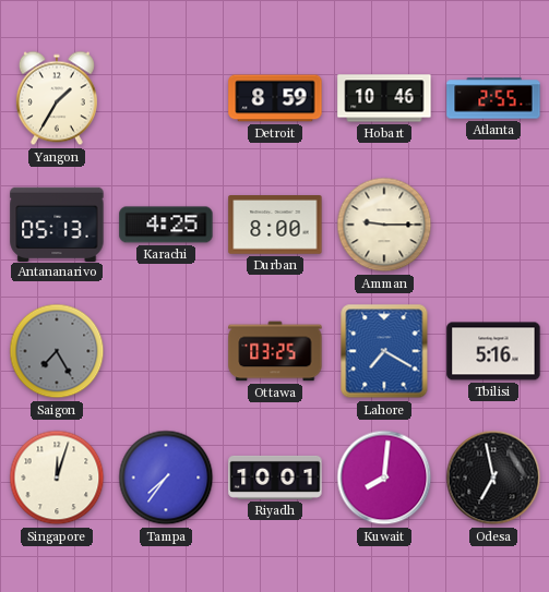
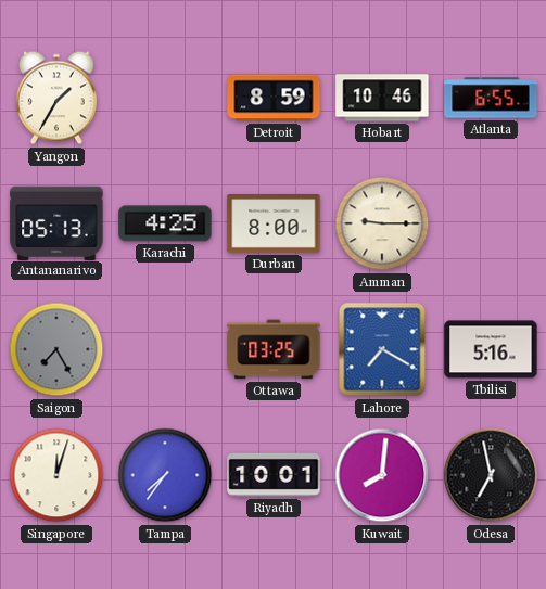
Atlanta: 2:55 -> 6:55
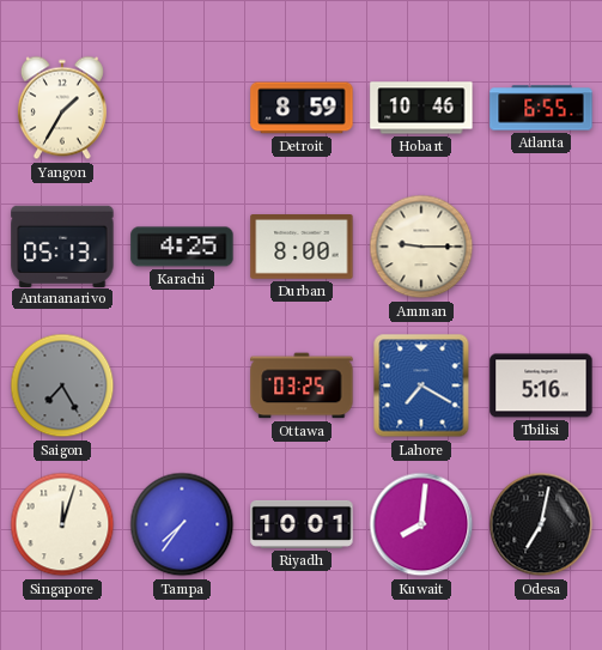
Odesa: 6:58 -> 7:02
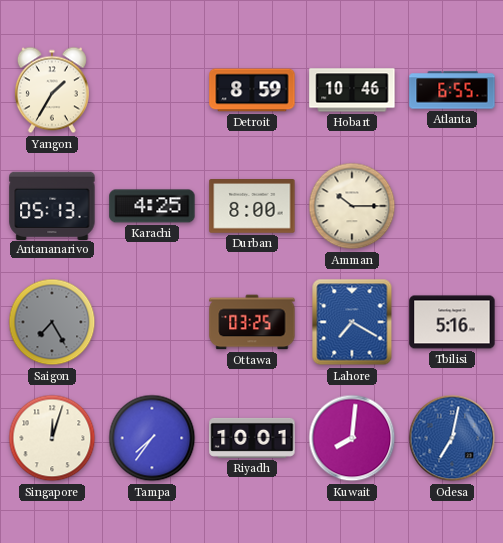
Amman: 9:15 -> 10:15
Odesa dial: black -> blue
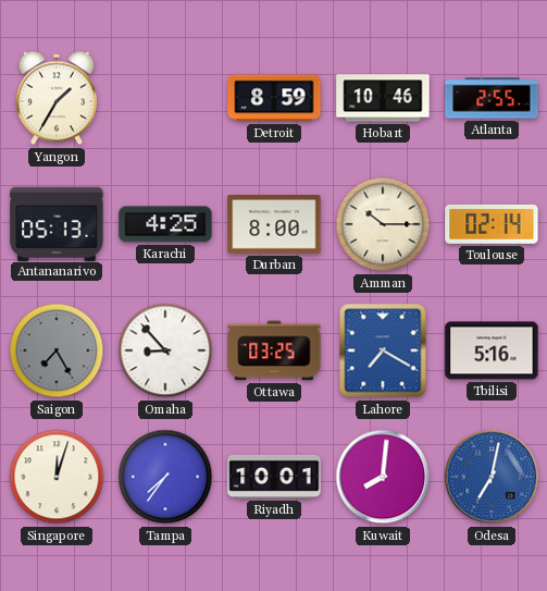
Atlanta: 6:55 -> 2:55
Toulouse: none -> 02:14
Omaha: none -> 8:53
